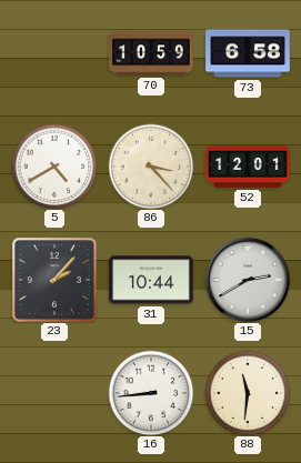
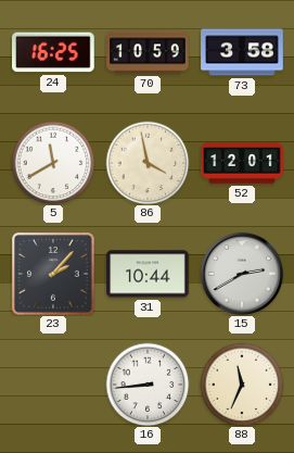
24: none -> 16:25
73: 6:58 -> 3:58
5: 4:40 -> 11:40
86: 3:23 -> 3:58
88: 11:31 -> 11:34
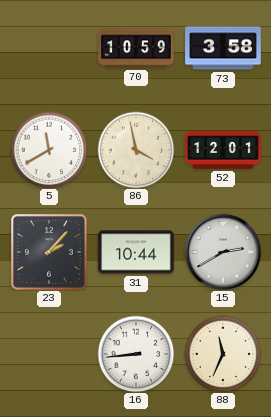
24: 16:25 -> none
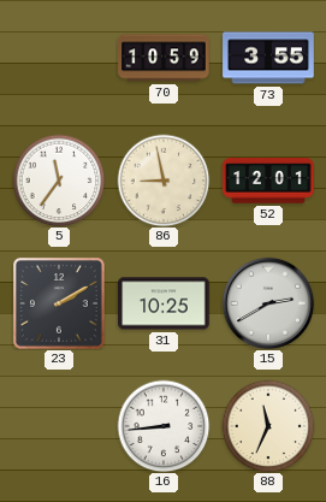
73: 3:58 -> 3:55
5: 11:40 -> 11:36
86: 3:58 -> 8:58
23: 2:07 -> 2:10
31: 10:44 -> 10:25
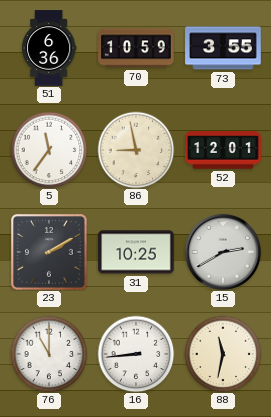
51: none -> 6:36
76: none -> 11:00
88: 11:34 -> 11:32
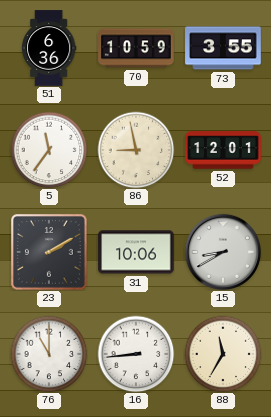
31: 10:25 -> 10:06
15: 2:40 -> 8:40
88: 11:32 -> 11:35
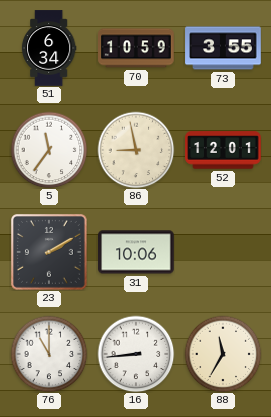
51: 6:36 -> 6:34
15: 8:40 -> none
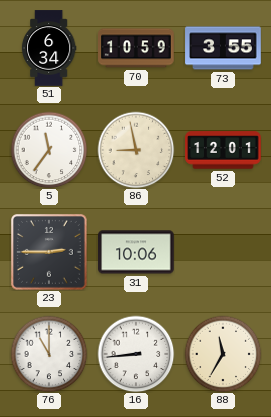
23: 2:10 -> 2:45
